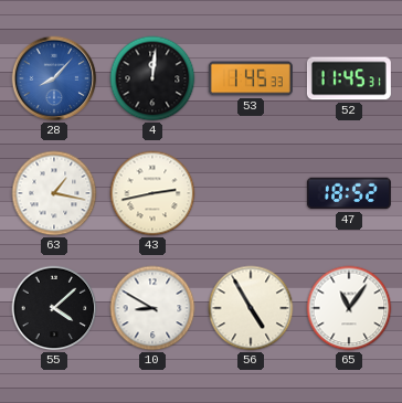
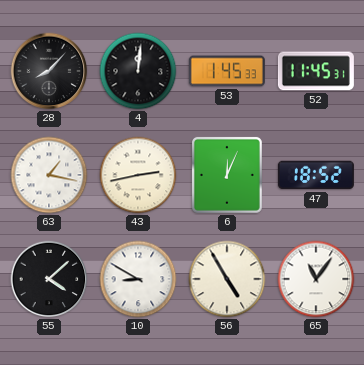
28 dial: blue -> black
6: none -> 12:04
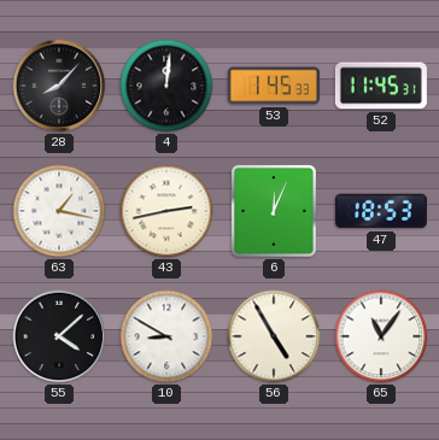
47: 18:52 -> 18:53
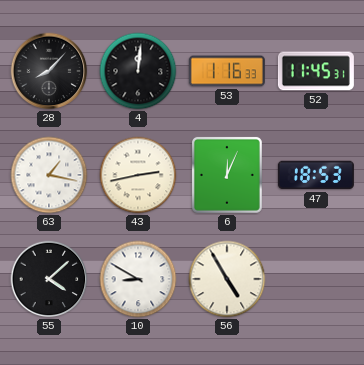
53: 1:45 -> 1:16
65: 11:06 -> none
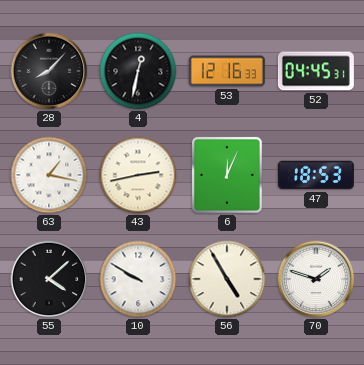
4: 12:01 -> 12:32
53: 1:16 -> 12:16
52: 11:45 -> 04:45
10: 8:50 -> 9:50
70: none -> 1:48
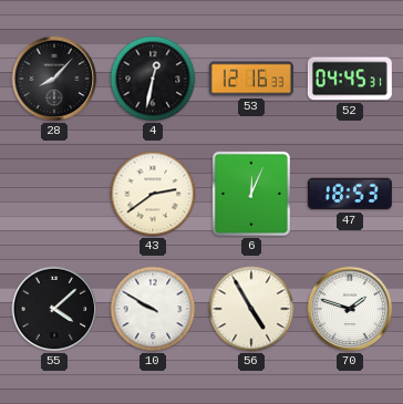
63: 1:17 -> none
43: 2:43 -> 2:39
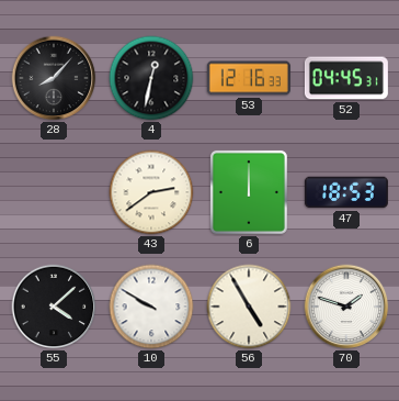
6: 12:04 -> 12:00
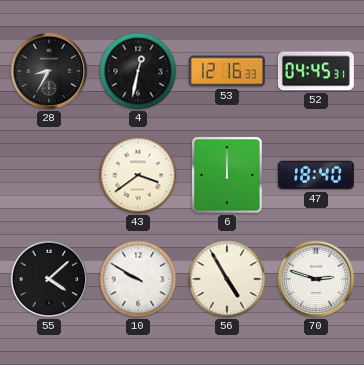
28: 8:07 -> 8:35
43: 2:39 -> 3:39
47: 18:53 -> 18:40
70: 1:48 -> 2:48
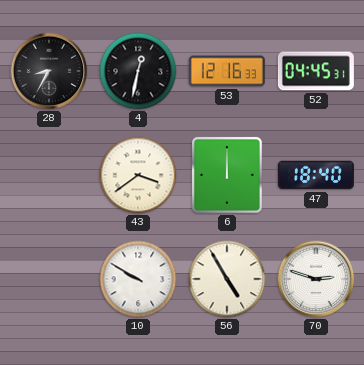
55: 4:08 -> none
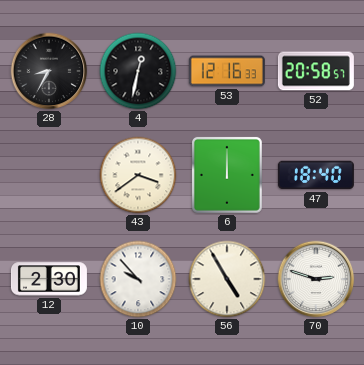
52: 04:45 -> 20:58
12: none -> 2:30
10: 9:50 -> 9:53
